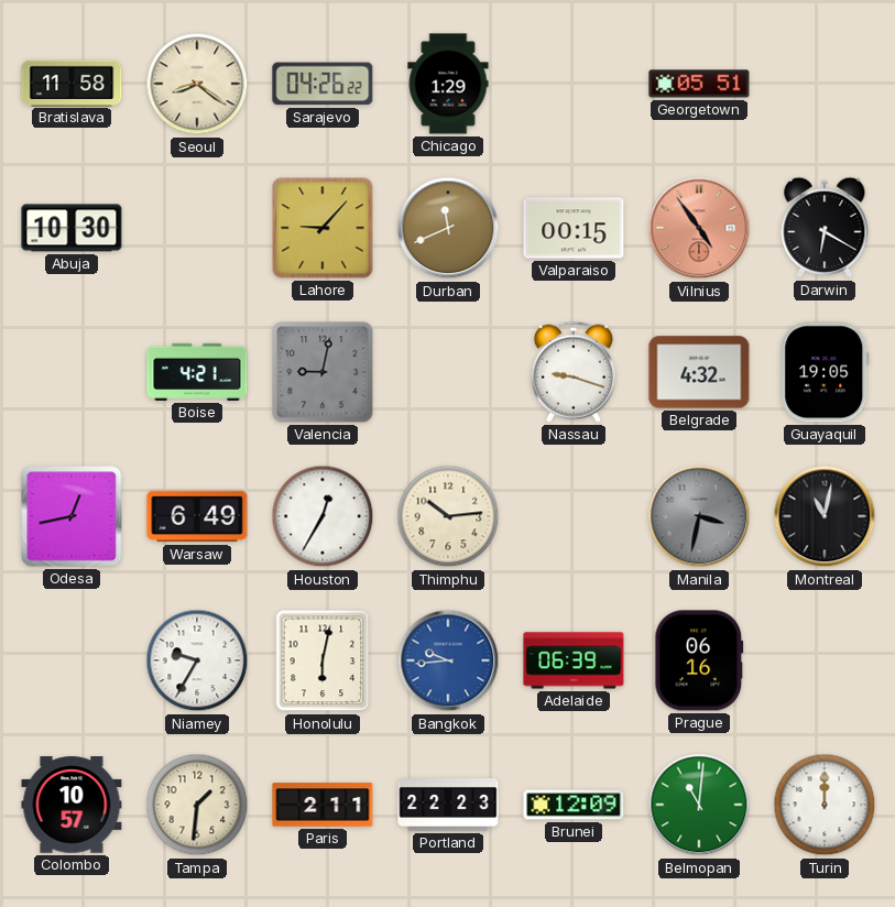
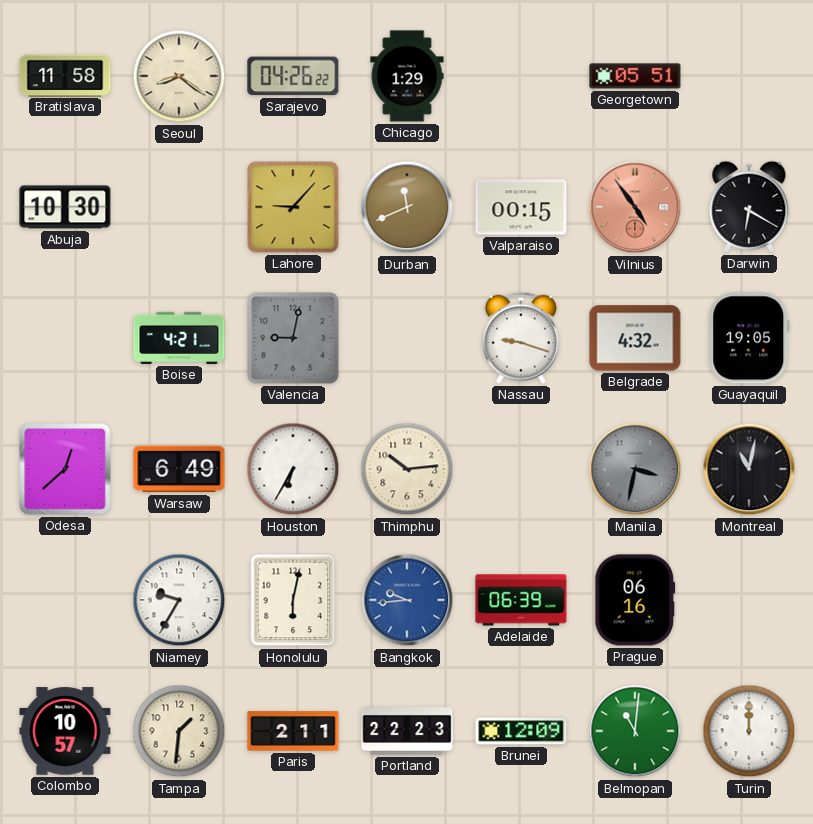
Odesa: 12:43 -> 12:38
Houston: 12:35 -> 6:35
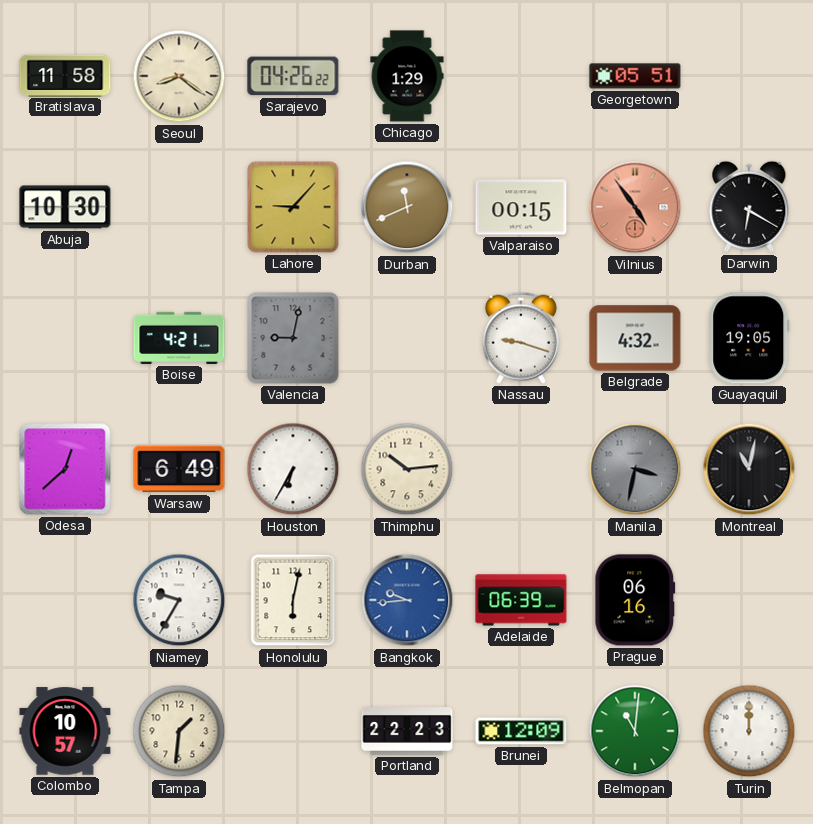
Paris: 2:11 -> none
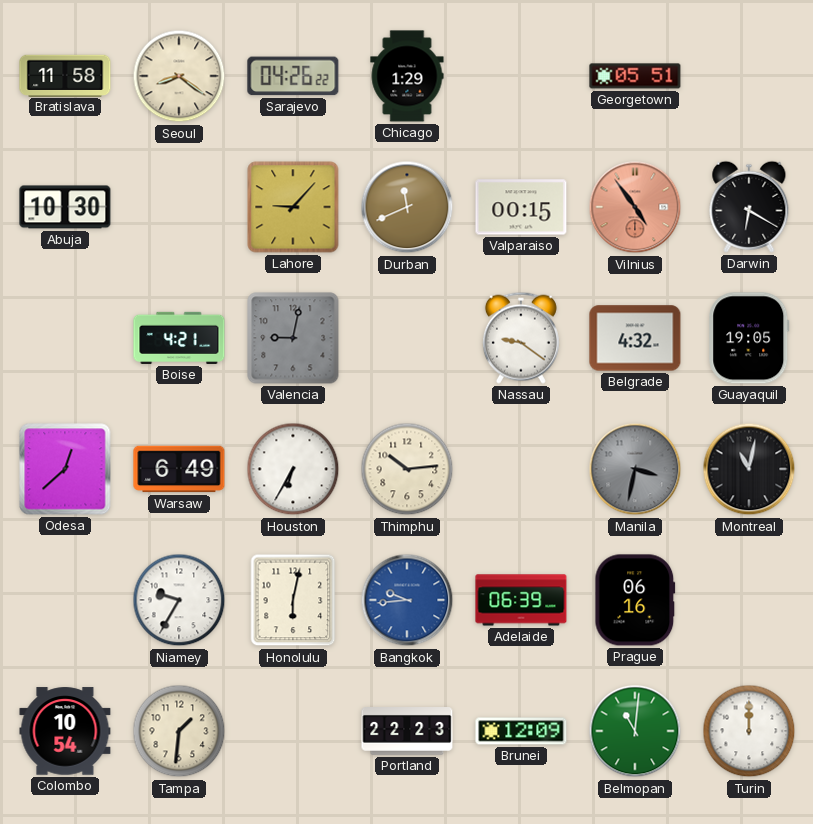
Nassau: 9:18 -> 9:21
Colombo: 10:57 -> 10:54
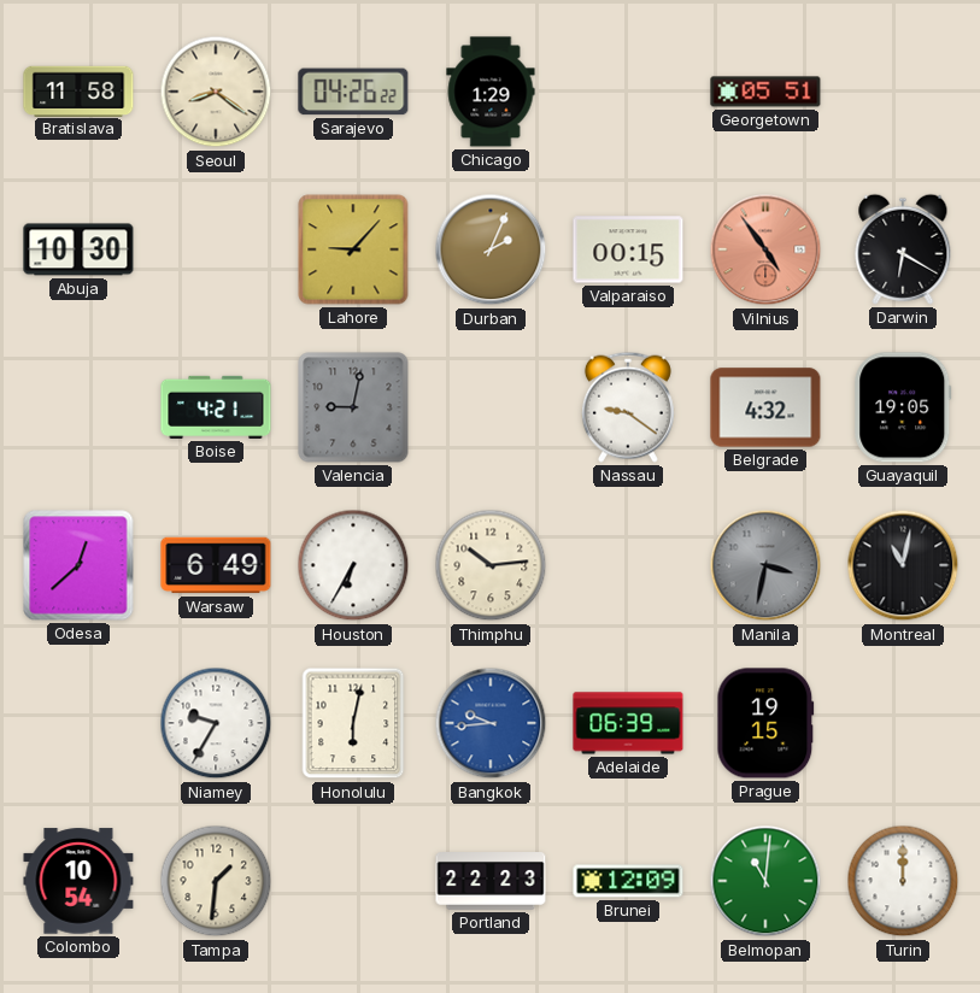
Durban: 11:41 -> 2:04
Prague: 06:16 -> 19:15
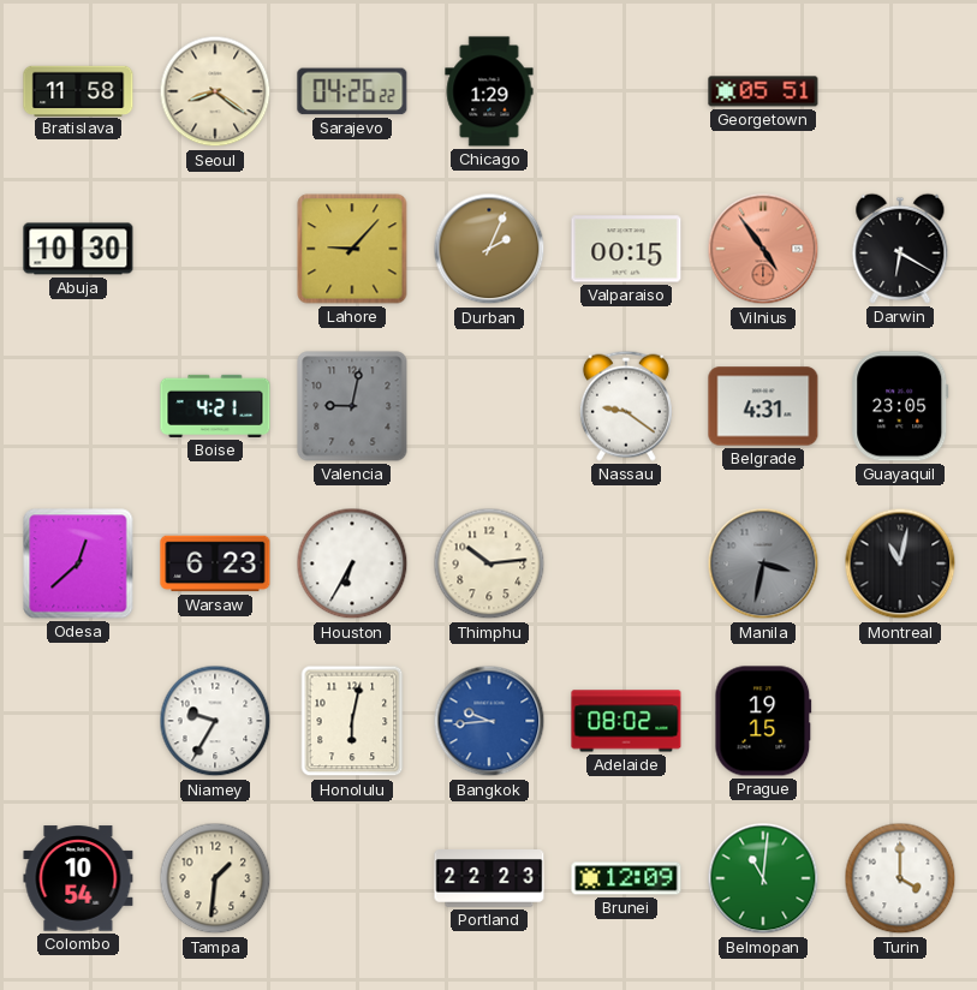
Belgrade: 4:32 -> 4:31
Guayaquil: 19:05 -> 23:05
Warsaw: 6:49 -> 6:23
Adelaide: 06:39 -> 08:02
Turin: 12:00 -> 4:00
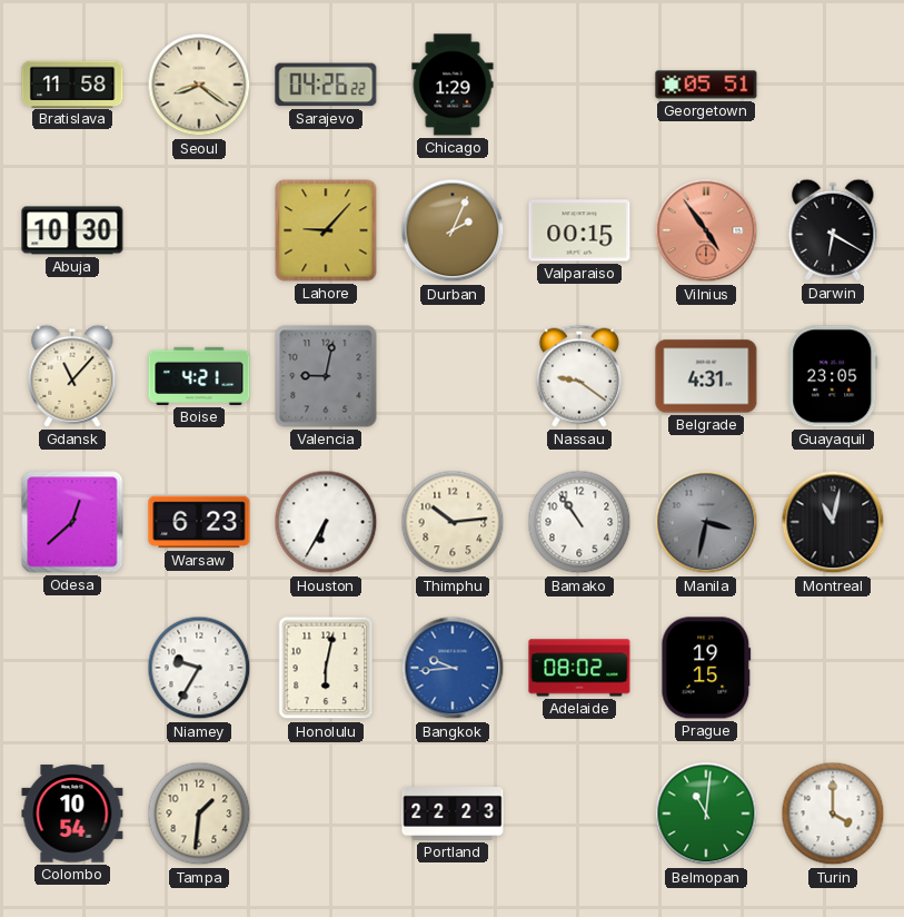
Gdansk: none -> 11:07
Bamako: none -> 10:54
Brunei: 12:09 -> none
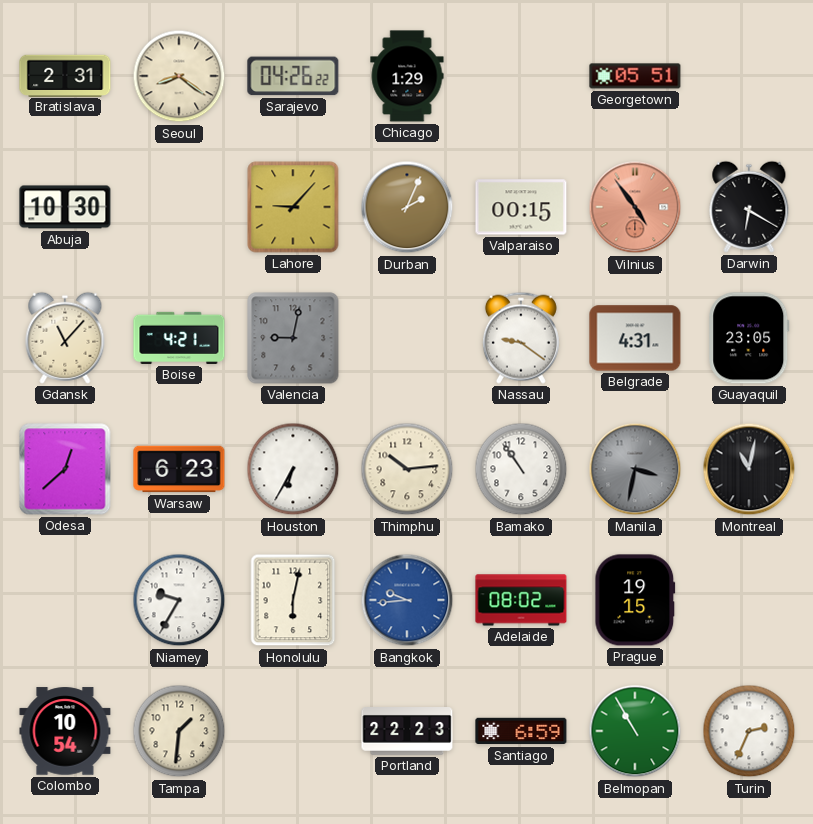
Bratislava: 11:58 -> 2:31
Santiago: none -> 6:59
Belmopan: 11:01 -> 10:55
Turin: 4:00 -> 2:34
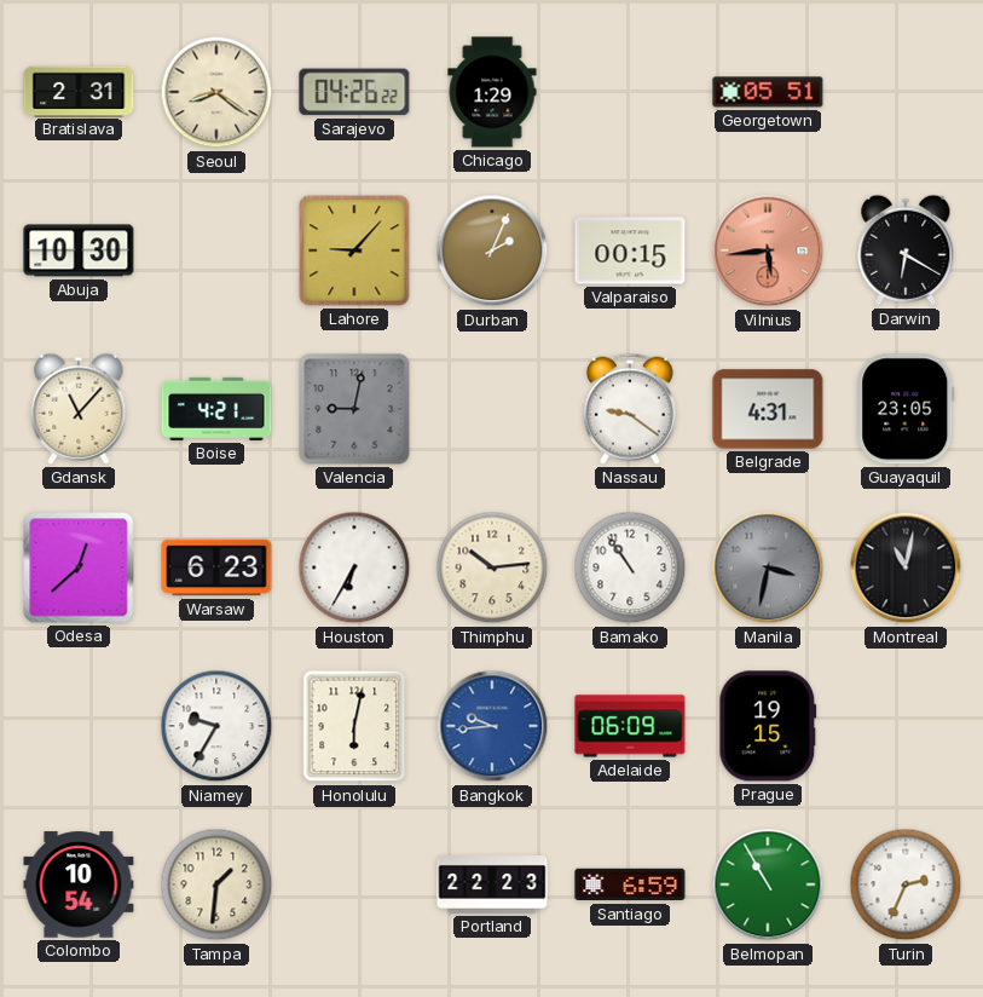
Vilnius: 4:54 -> 5:44
Adelaide: 08:02 -> 06:09
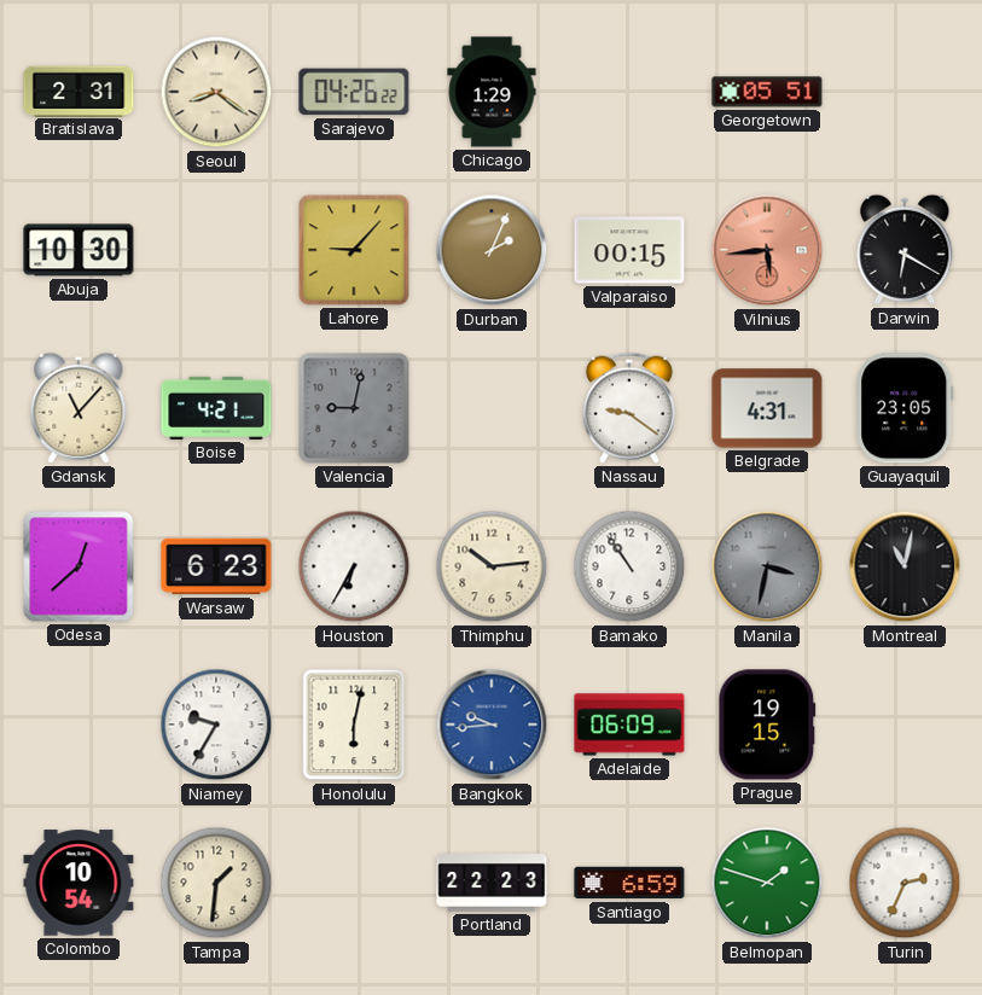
Belmopan: 10:55 -> 1:48
